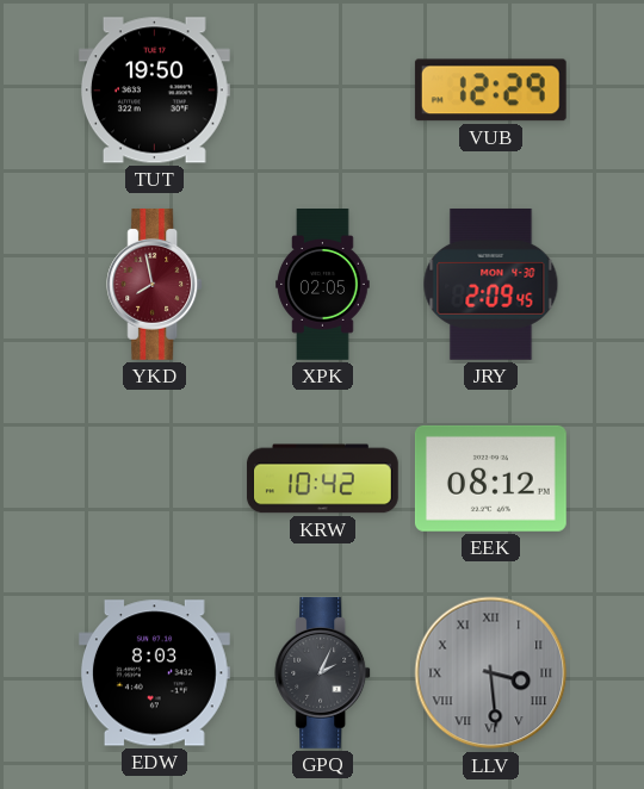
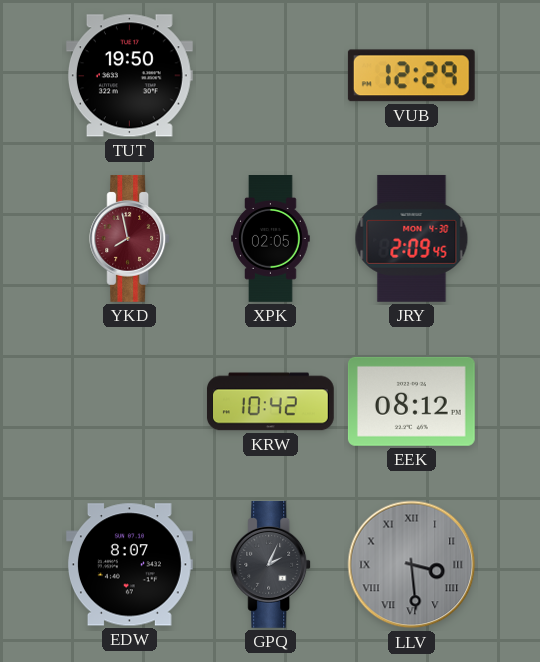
EDW: 8:03 -> 8:07
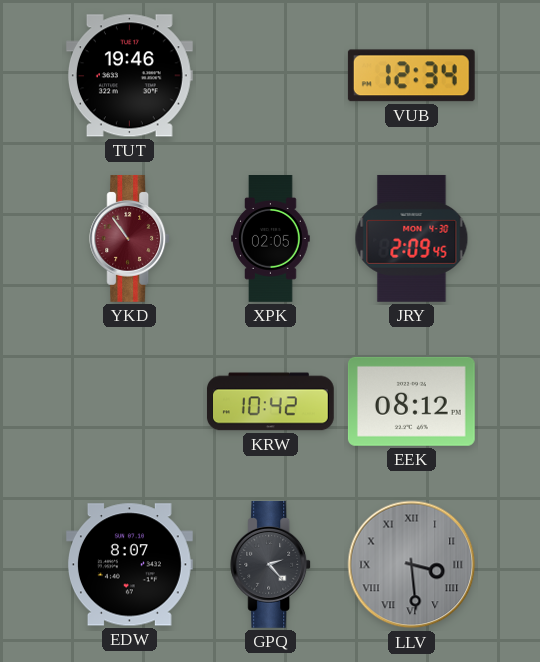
TUT: 19:50 -> 19:46
VUB: 12:29 -> 12:34
YKD: 7:58 -> 10:54
GPQ: 2:04 -> 2:23
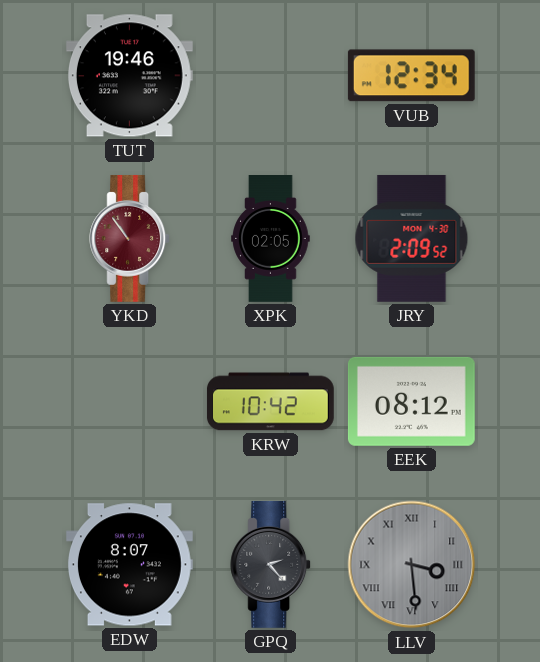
JRY: 2:09:45 -> 2:09:52
